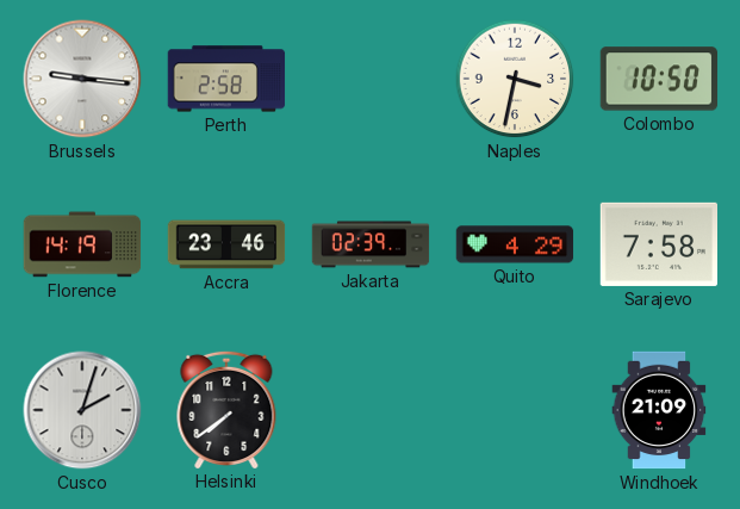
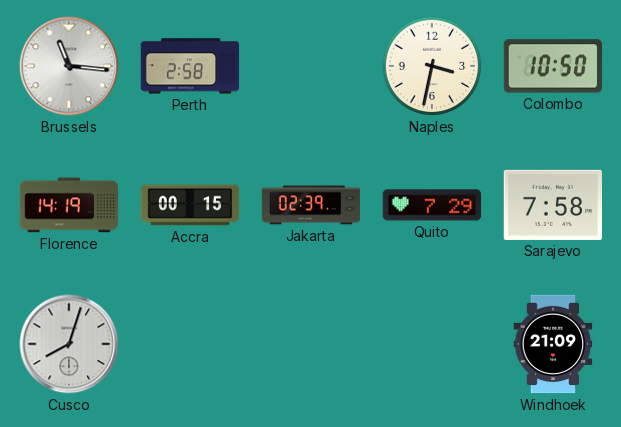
Brussels: 9:16 -> 11:16
Accra: 23:46 -> 00:15
Quito: 4:29 -> 7:29
Cusco: 2:03 -> 8:03
Helsinki: 7:39 -> none
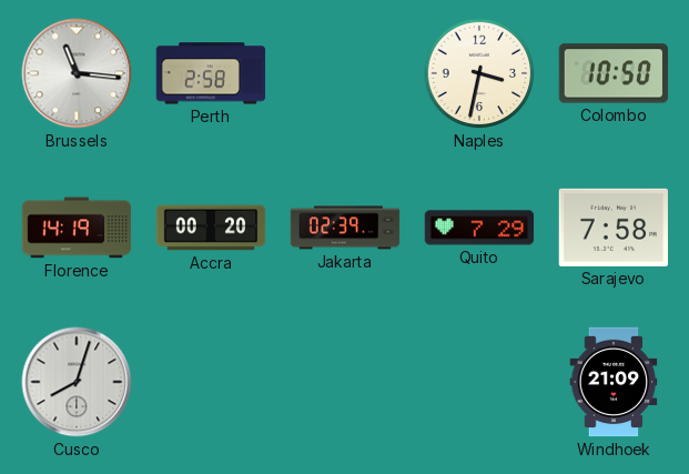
Accra: 00:15 -> 00:20
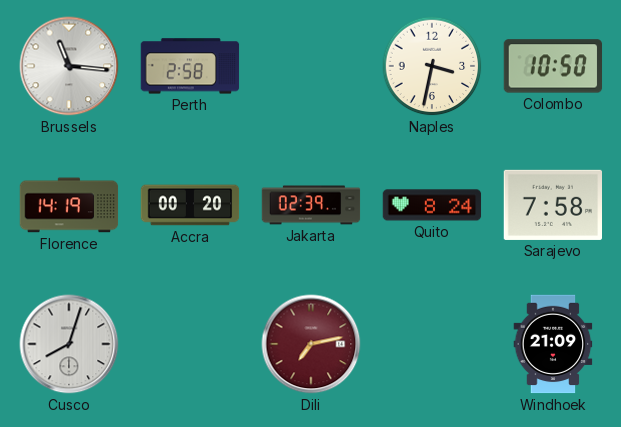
Quito: 7:29 -> 8:24
Dili: none -> 7:13
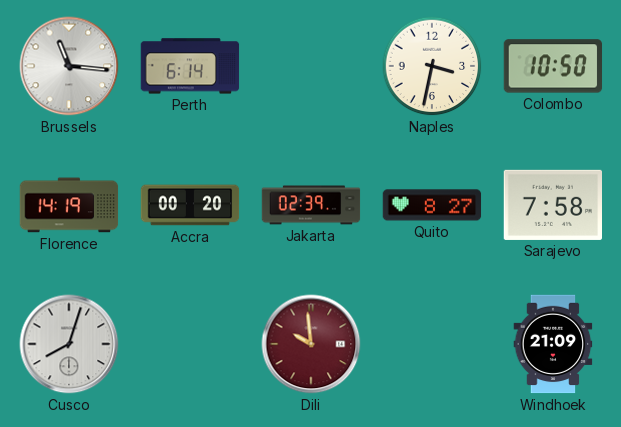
Perth: 2:58 -> 6:14
Quito: 8:24 -> 8:27
Dili: 7:13 -> 9:59
